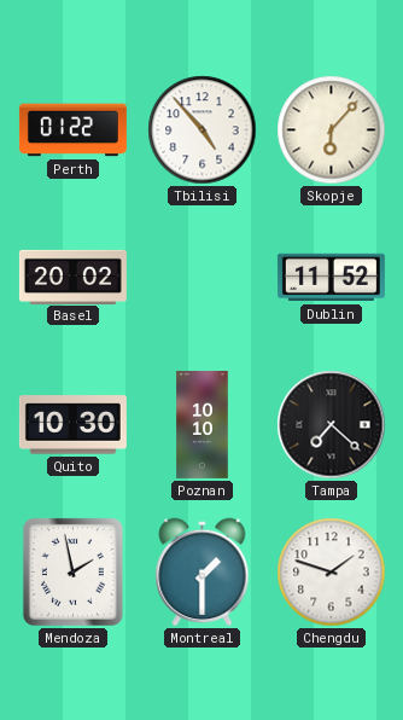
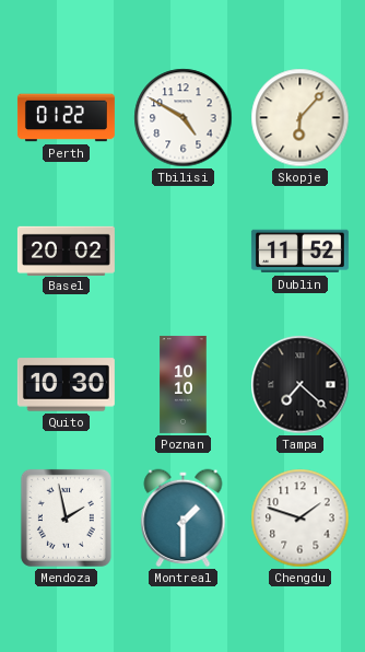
Tbilisi: 4:53 -> 4:50
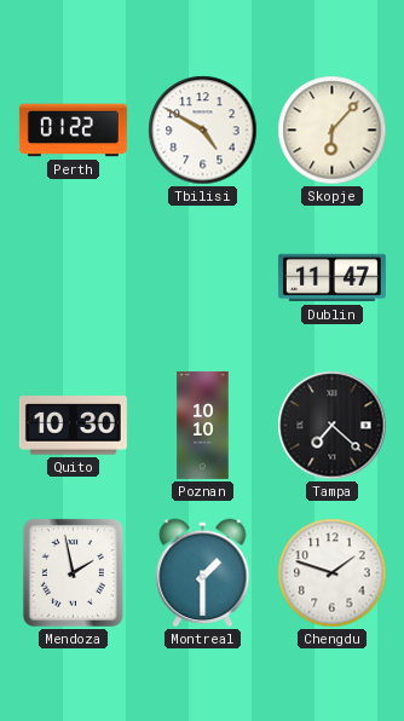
Basel: 20:02 -> none
Dublin: 11:52 -> 11:47
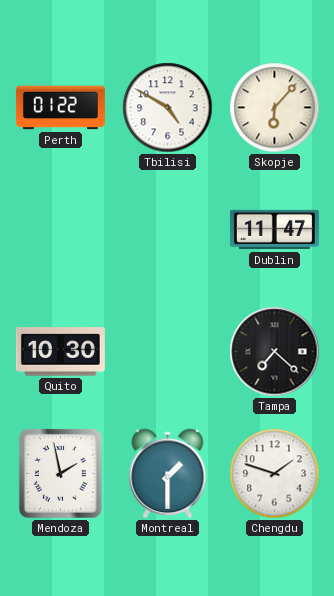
Poznan: 10:10 -> none
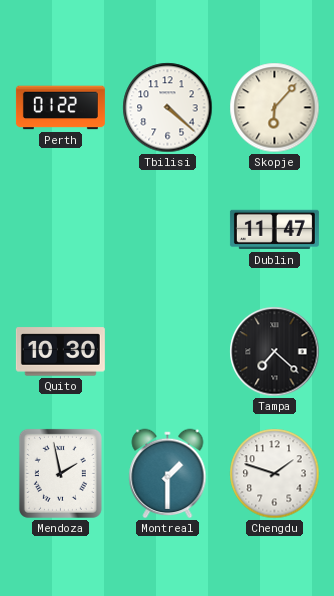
Tbilisi: 4:50 -> 4:22
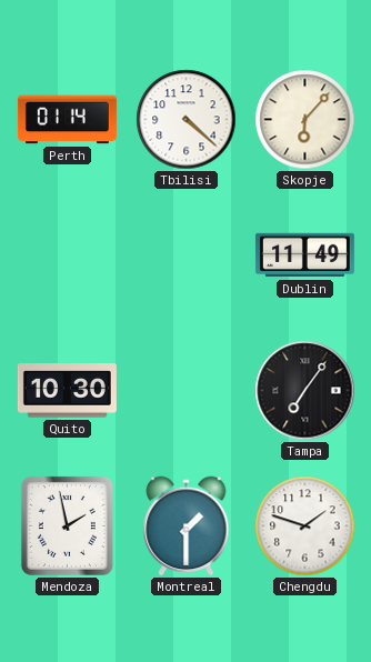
Perth: 01:22 -> 01:14
Dublin: 11:47 -> 11:49
Tampa: 7:22 -> 7:06
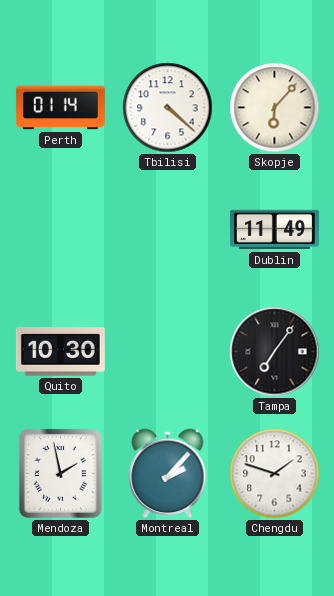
Montreal: 1:30 -> 2:07
